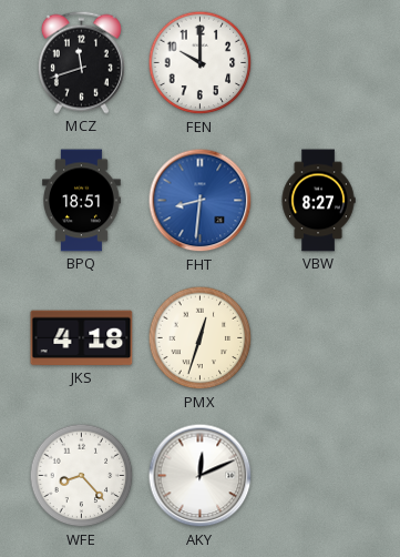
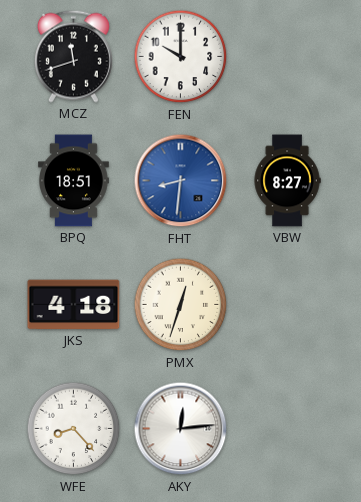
AKY: 12:11 -> 12:14
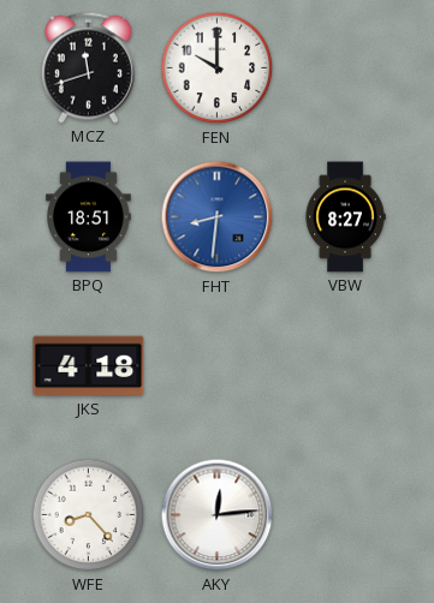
PMX: 12:33 -> none
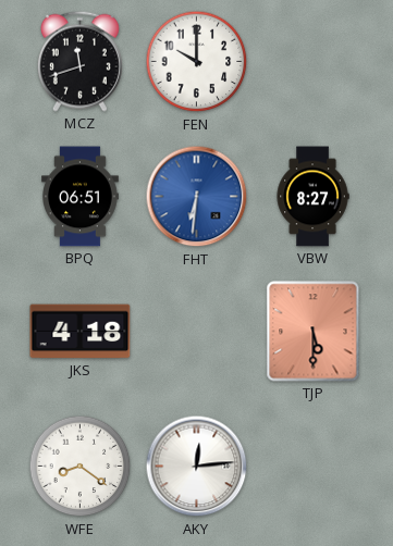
BPQ: 18:51 -> 06:51
FHT: 8:31 -> 6:31
TJP: none -> 5:30
WFE: 8:23 -> 8:21
